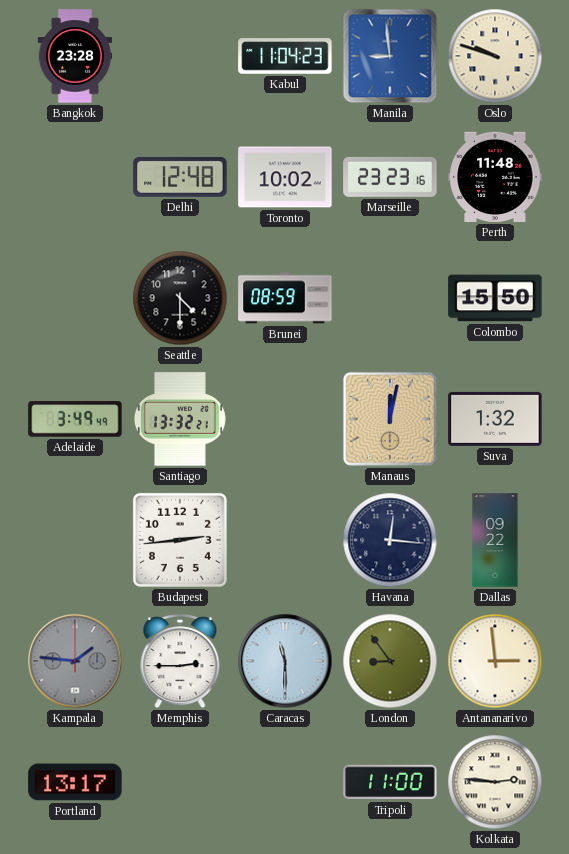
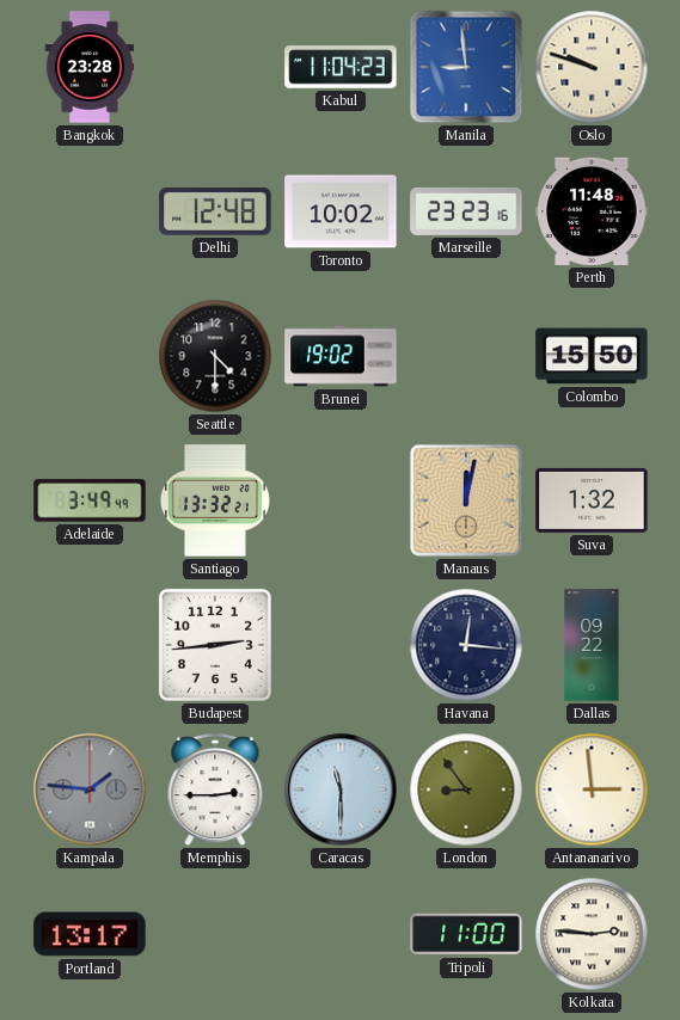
Brunei: 08:59 -> 19:02
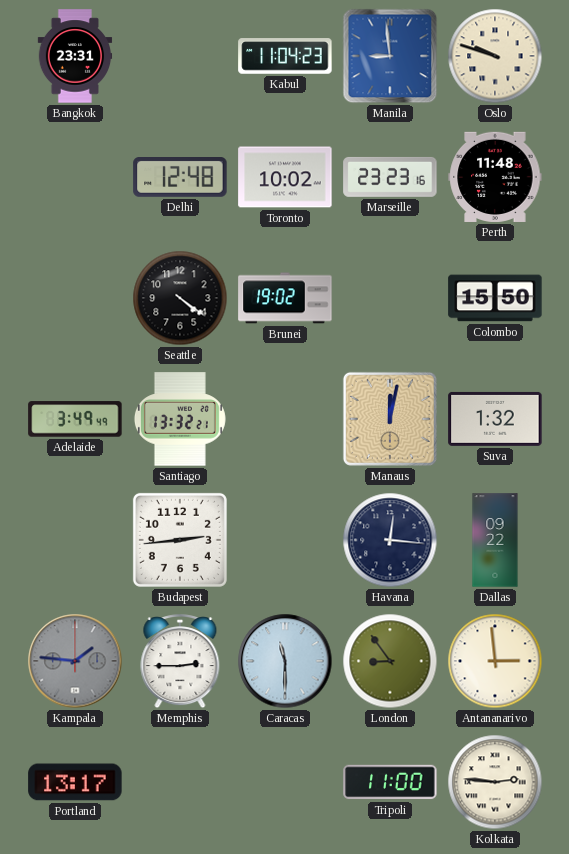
Bangkok: 23:28 -> 23:31
Seattle: 4:30 -> 4:21
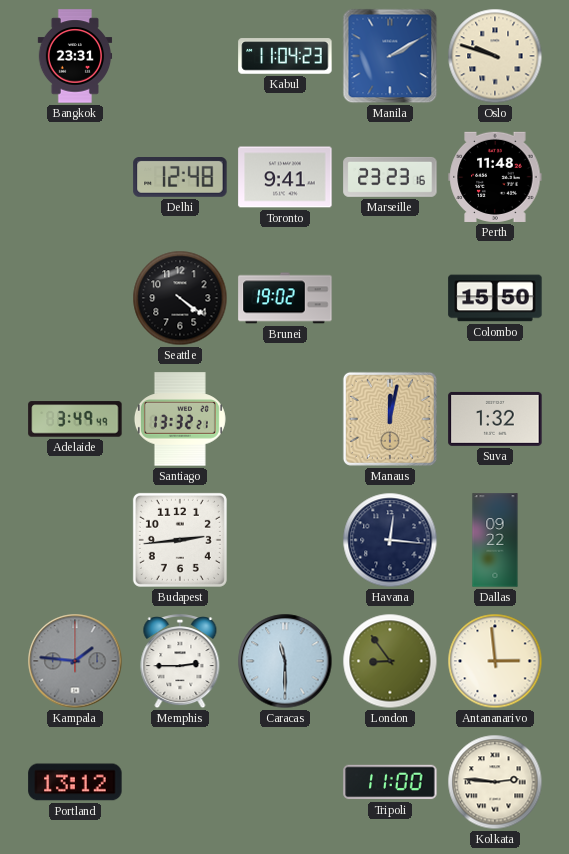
Manila: 8:59 -> 2:10
Toronto: 10:02 -> 9:41
Portland: 13:17 -> 13:12
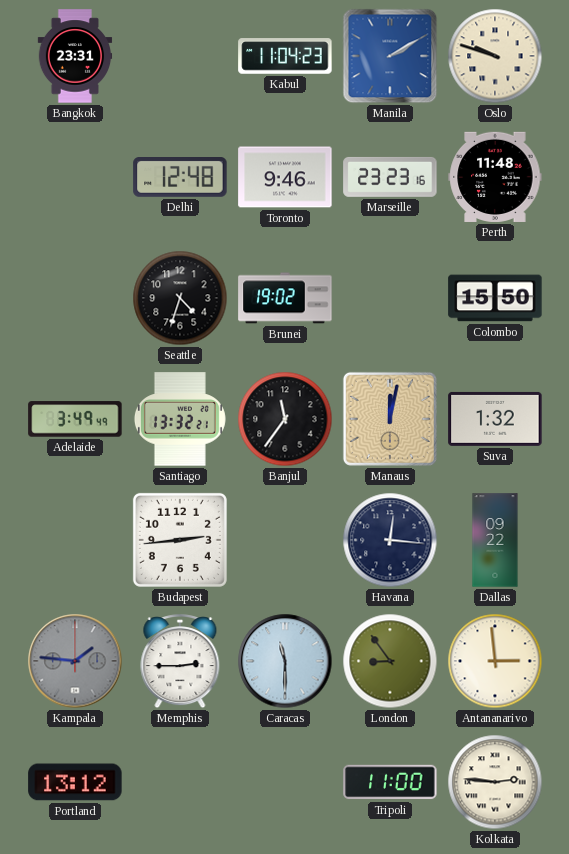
Toronto: 9:41 -> 9:46
Seattle: 4:21 -> 4:33
Banjul: none -> 11:36
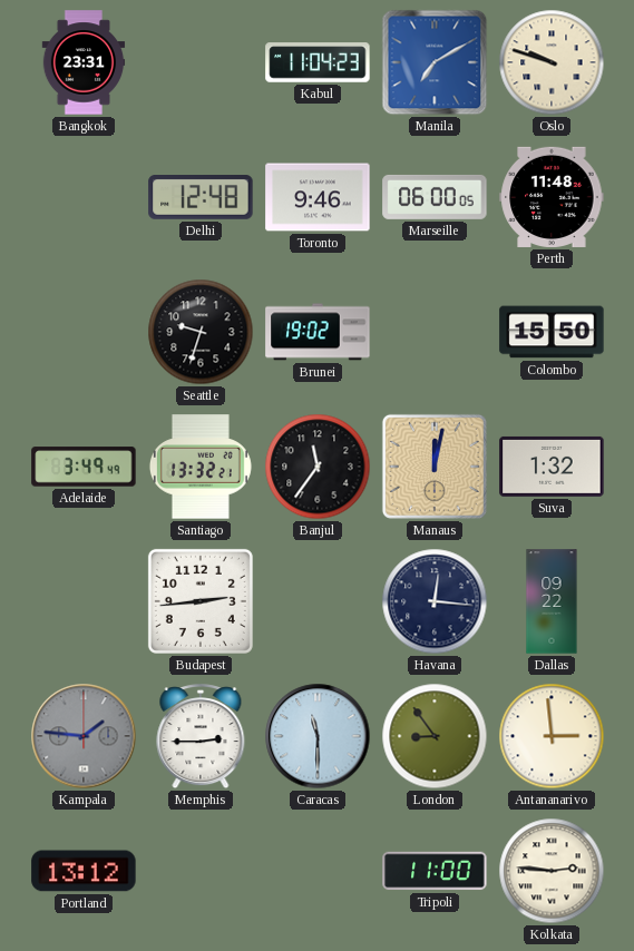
Manila: 2:10 -> 7:10
Marseille: 23:23 -> 06:00
Seattle: 4:33 -> 9:33
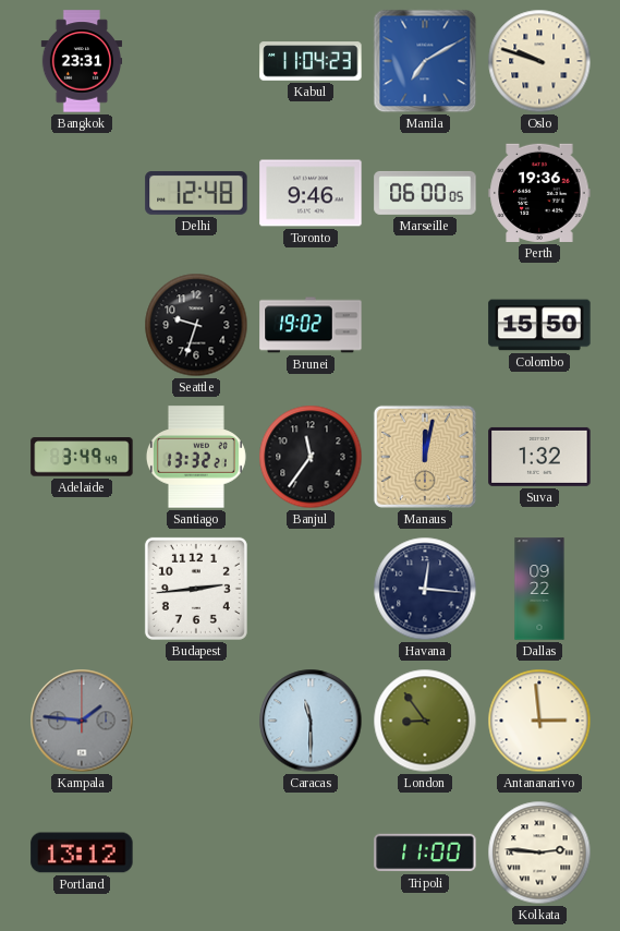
Perth: 11:48 -> 19:36
Memphis: 2:45 -> none
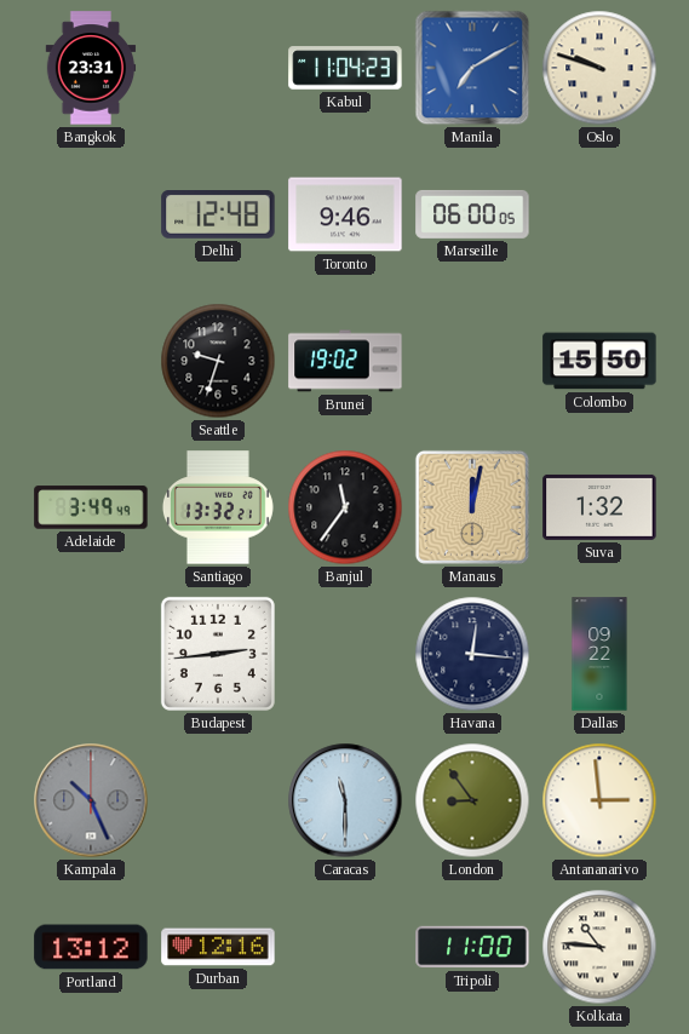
Perth: 19:36 -> none
Kampala: 1:46 -> 10:26
Durban: none -> 12:16
Kolkata: 2:46 -> 10:46
